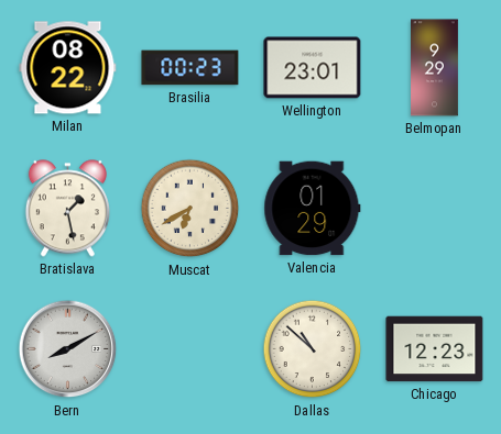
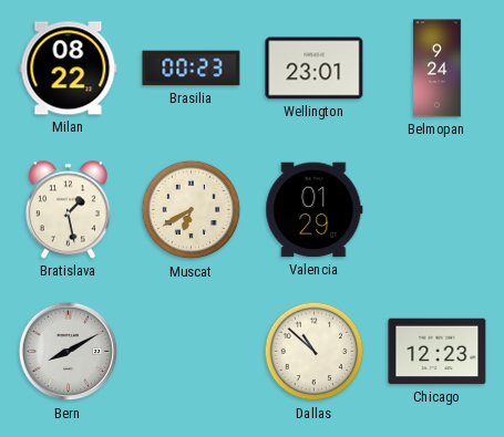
Belmopan: 9:29 -> 9:24
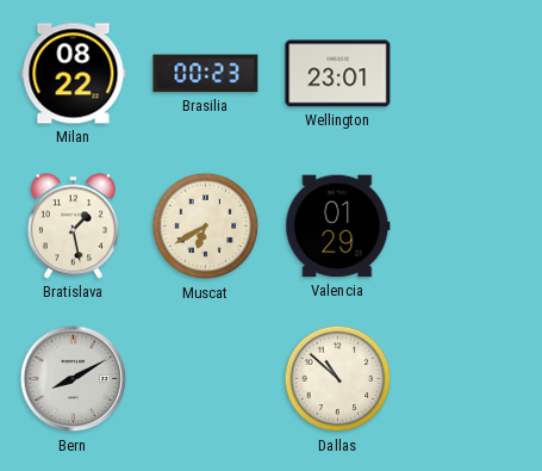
Belmopan: 9:24 -> none
Chicago: 12:23 -> none
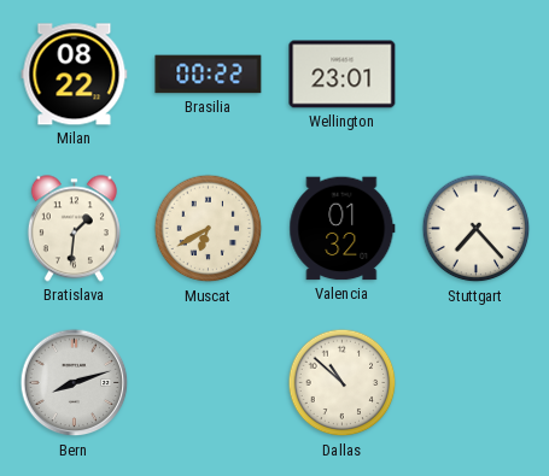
Brasilia: 00:23 -> 00:22
Bratislava: 1:28 -> 1:31
Valencia: 01:29 -> 01:32
Stuttgart: none -> 7:23
Bern: 8:10 -> 8:12
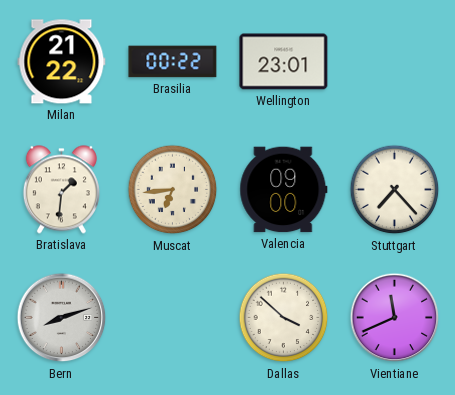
Milan: 08:22 -> 21:22
Muscat: 6:40 -> 6:44
Valencia: 01:32 -> 09:00
Dallas: 10:52 -> 3:52
Vientiane: none -> 11:41
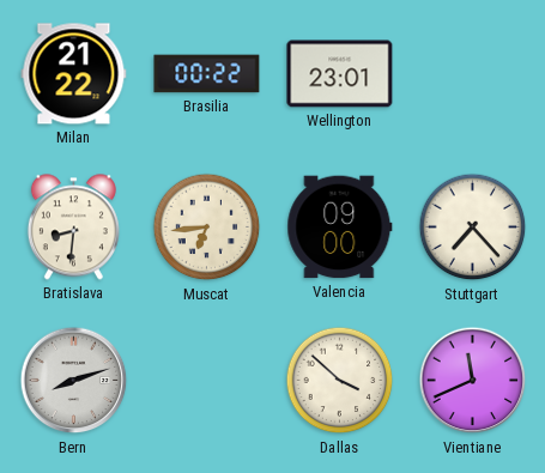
Bratislava: 1:31 -> 8:31
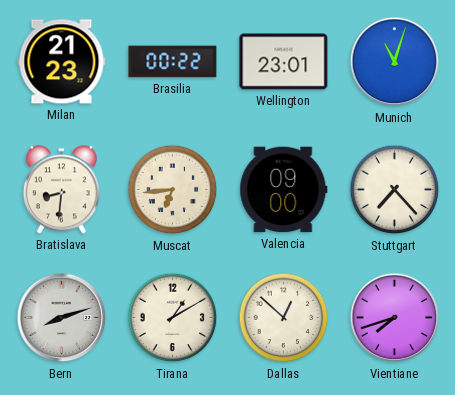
Milan: 21:22 -> 21:23
Munich: none -> 11:03
Tirana: none -> 1:10
Dallas: 3:52 -> 12:52
Vientiane: 11:41 -> 7:42
